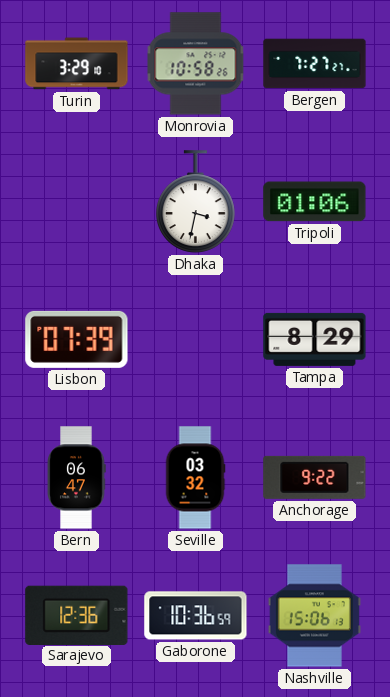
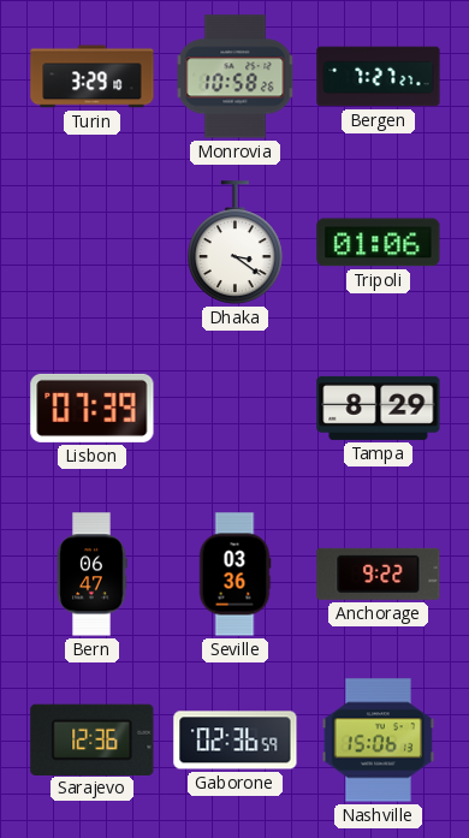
Dhaka: 3:32 -> 3:21
Seville: 03:32 -> 03:36
Gaborone: 10:36 -> 02:36
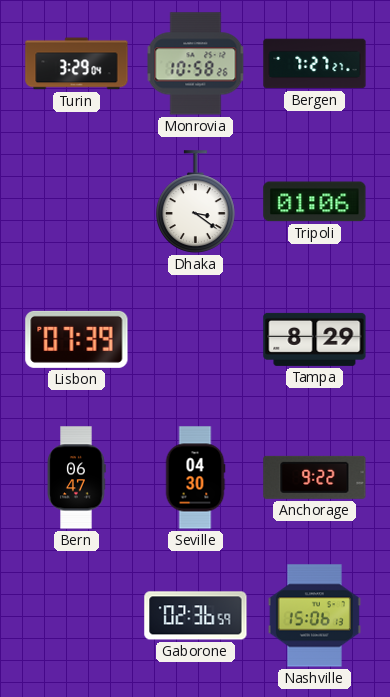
Turin: 3:29:10 -> 3:29:04
Seville: 03:36 -> 04:30
Sarajevo: 12:36 -> none
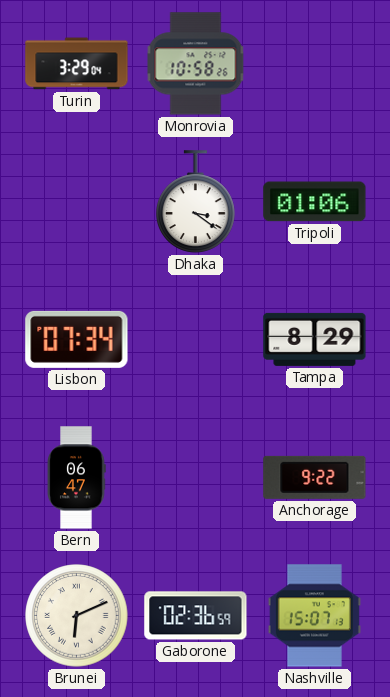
Bergen: 7:27 -> none
Lisbon: 07:39 -> 07:34
Seville: 04:30 -> none
Brunei: none -> 6:11
Nashville: 15:06 -> 15:07
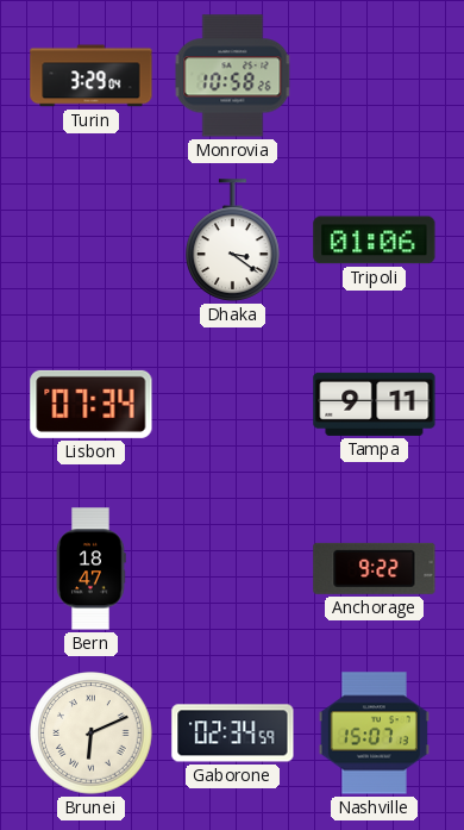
Tampa: 8:29 -> 9:11
Bern: 06:47 -> 18:47
Gaborone: 02:36 -> 02:34
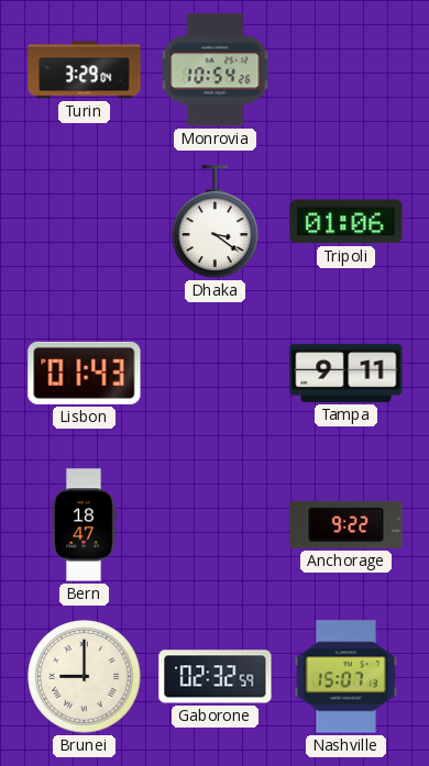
Monrovia: 10:58 -> 10:54
Lisbon: 07:34 -> 01:43
Brunei: 6:11 -> 9:00
Gaborone: 02:34 -> 02:32
